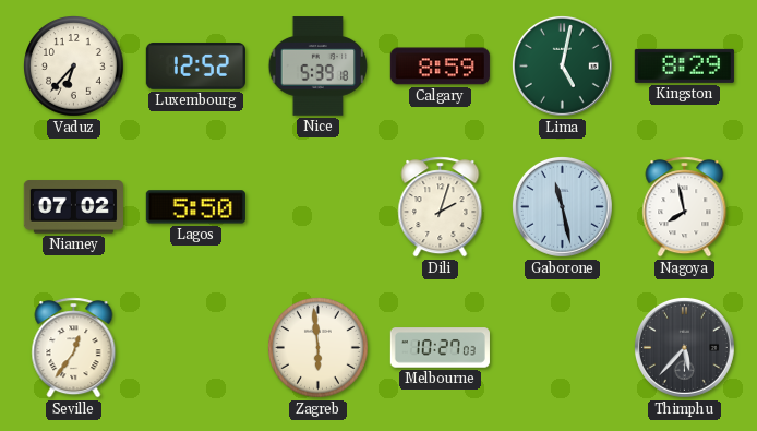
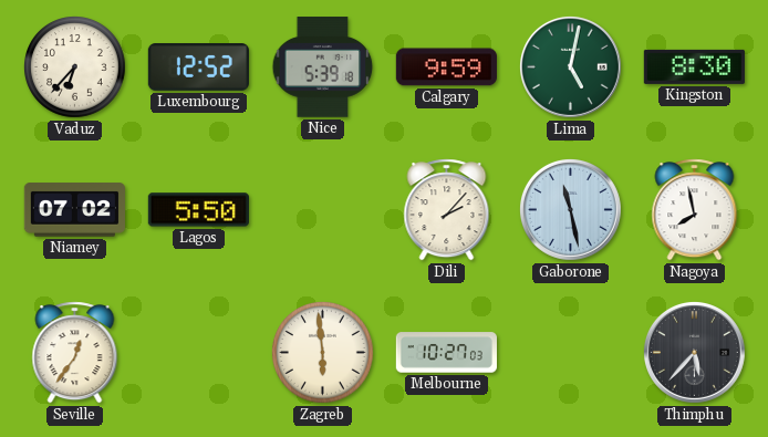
Calgary: 8:59 -> 9:59
Kingston: 8:29 -> 8:30
Dili: 2:03 -> 2:07
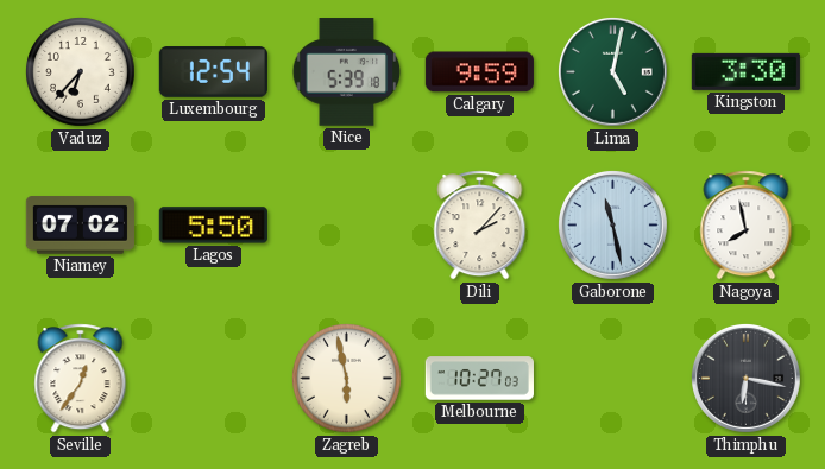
Luxembourg: 12:52 -> 12:54
Kingston: 8:30 -> 3:30
Zagreb: 5:59 -> 5:58
Thimphu: 5:37 -> 6:17
